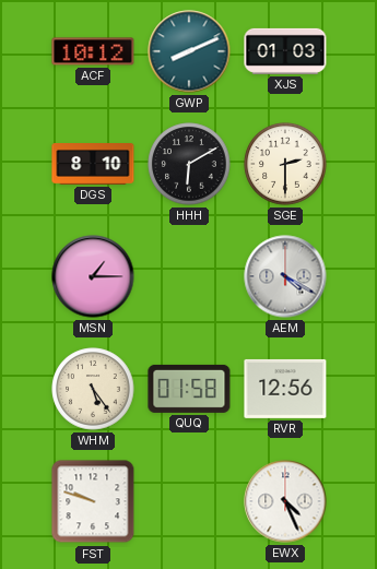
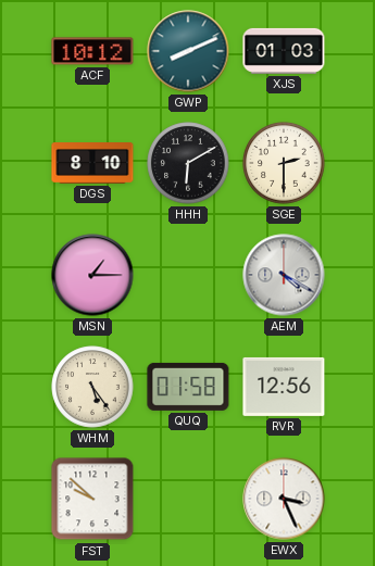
FST: 9:48 -> 9:52
EWX: 4:26 -> 3:26
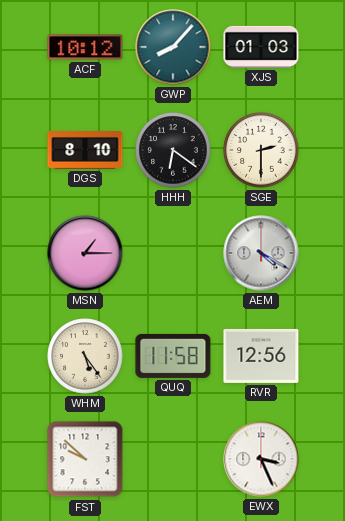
GWP: 8:11 -> 8:07
HHH: 6:10 -> 6:21
QUQ: 01:58 -> 11:58
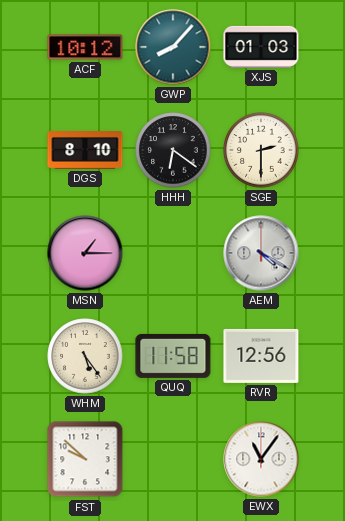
EWX: 3:26 -> 11:06
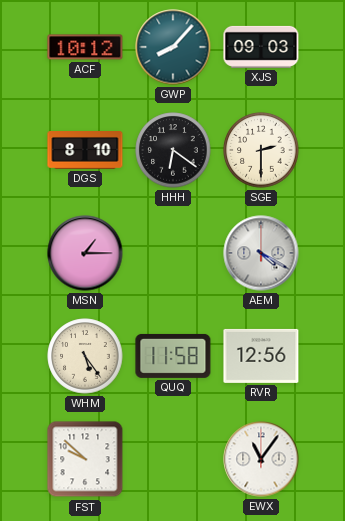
XJS: 01:03 -> 09:03
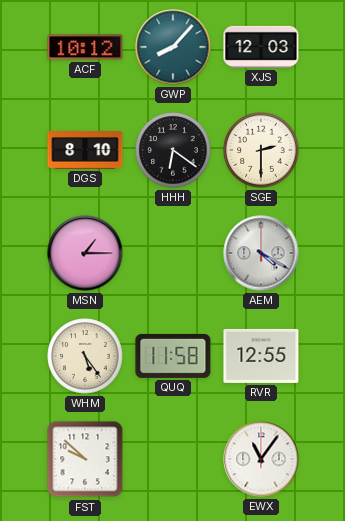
XJS: 09:03 -> 12:03
RVR: 12:56 -> 12:55
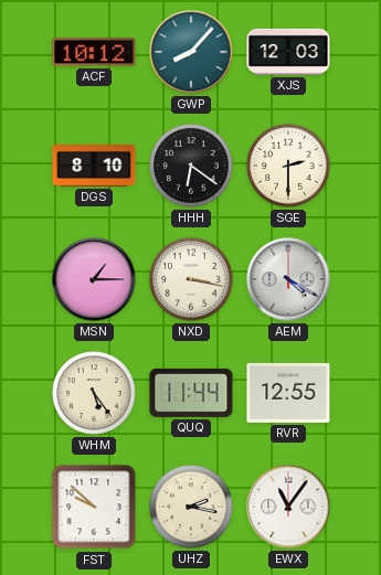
NXD: none -> 3:17
QUQ: 11:58 -> 11:44
UHZ: none -> 2:17
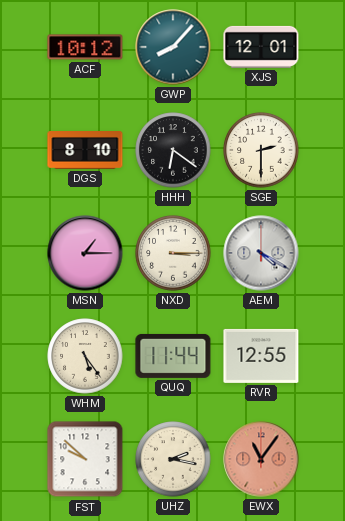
XJS: 12:03 -> 12:01
NXD: 3:17 -> 3:15
EWX dial: white -> salmon
